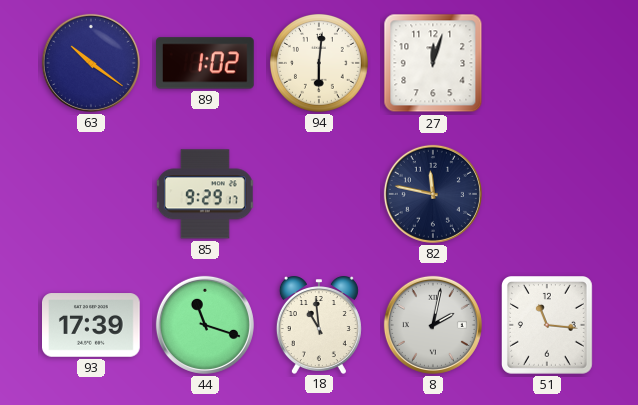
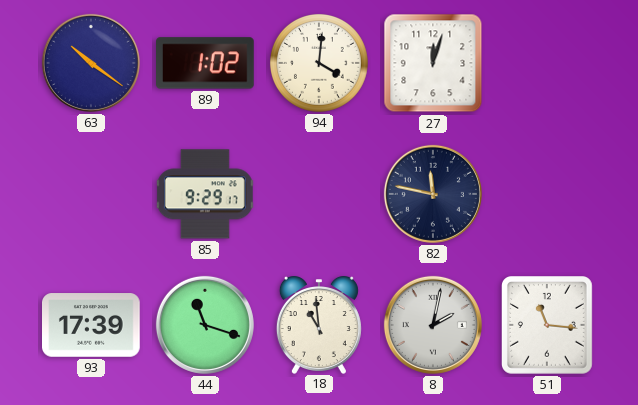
94: 6:01 -> 4:01
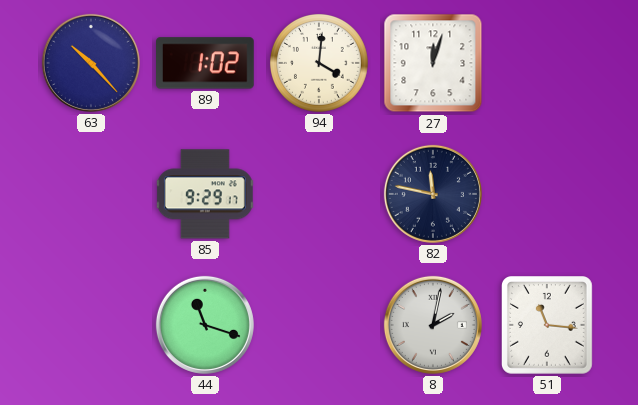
63: 10:21 -> 10:23
93: 17:39 -> none
18: 10:59 -> none
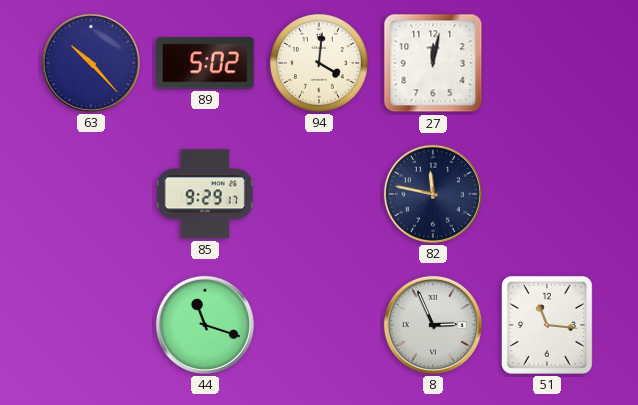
89: 1:02 -> 5:02
27: 12:03 -> 12:02
8: 2:02 -> 2:56
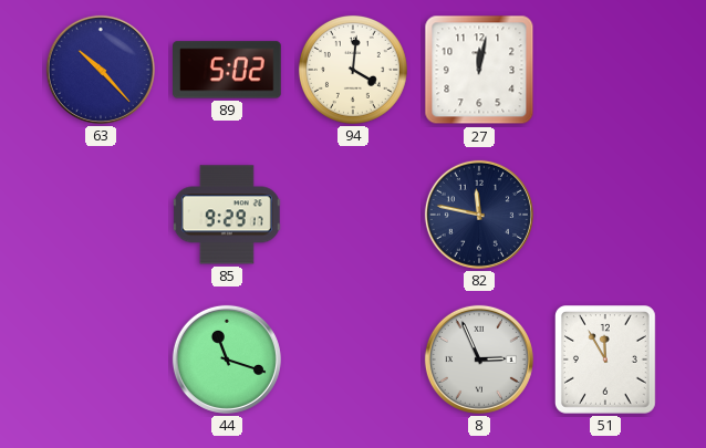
51: 11:16 -> 11:55
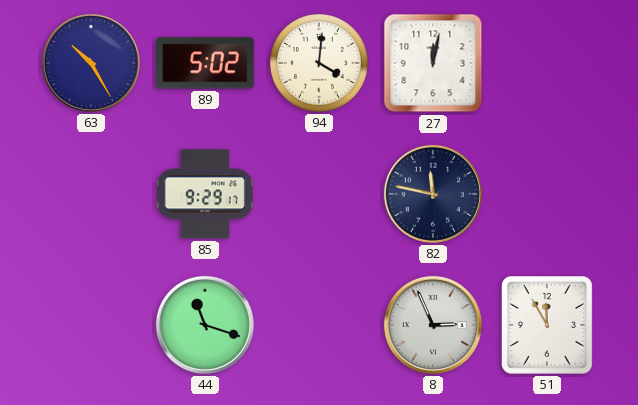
63: 10:23 -> 10:25
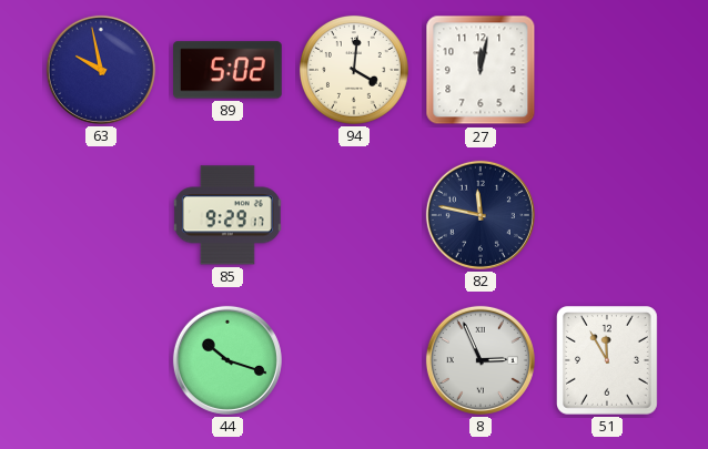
63: 10:25 -> 9:58
44: 11:18 -> 10:18
